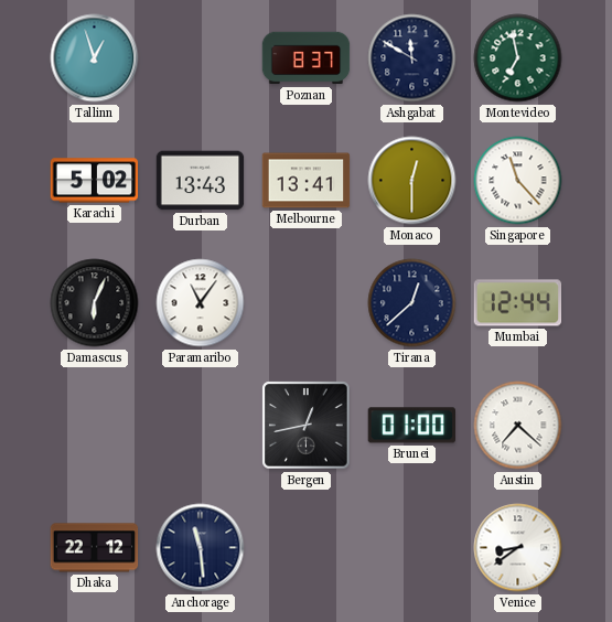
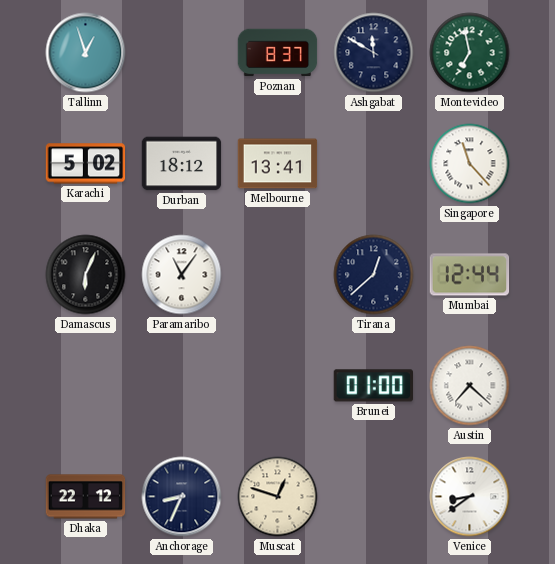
Durban: 13:43 -> 18:12
Monaco: 12:30 -> none
Bergen: 12:43 -> none
Anchorage: 11:29 -> 8:34
Muscat: none -> 12:48
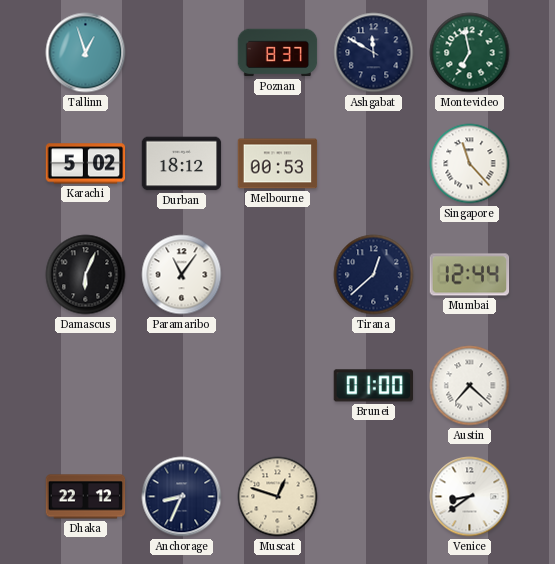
Melbourne: 13:41 -> 00:53
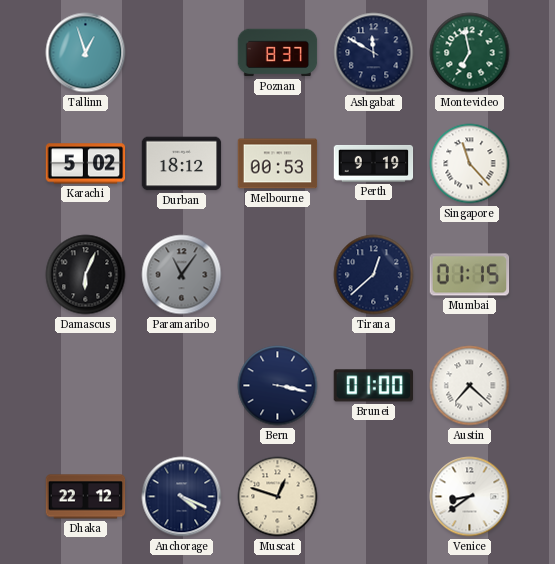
Perth: none -> 9:19
Paramaribo dial: white -> grey
Mumbai: 12:44 -> 01:15
Bern: none -> 3:17
Anchorage: 8:34 -> 4:19
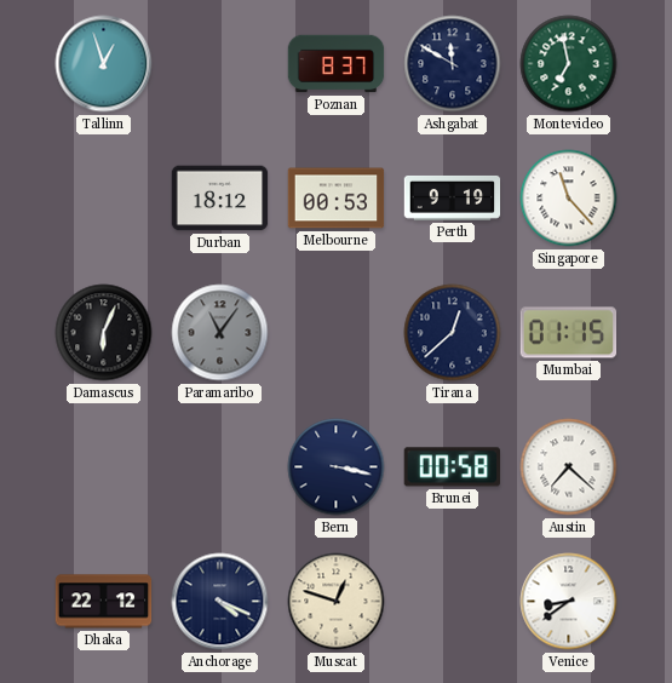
Karachi: 5:02 -> none
Brunei: 01:00 -> 00:58
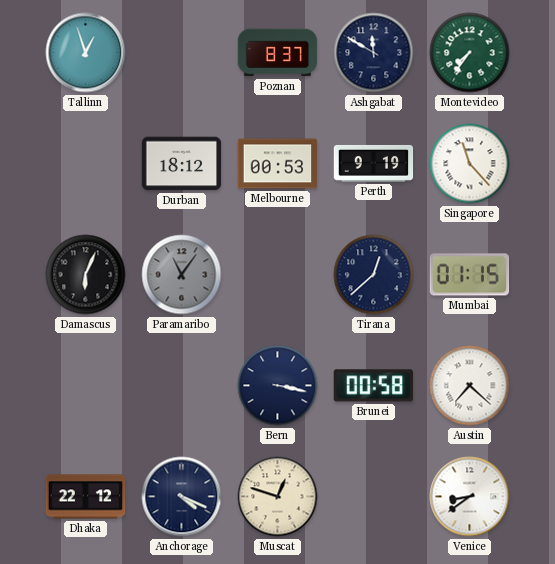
Montevideo: 6:58 -> 7:36
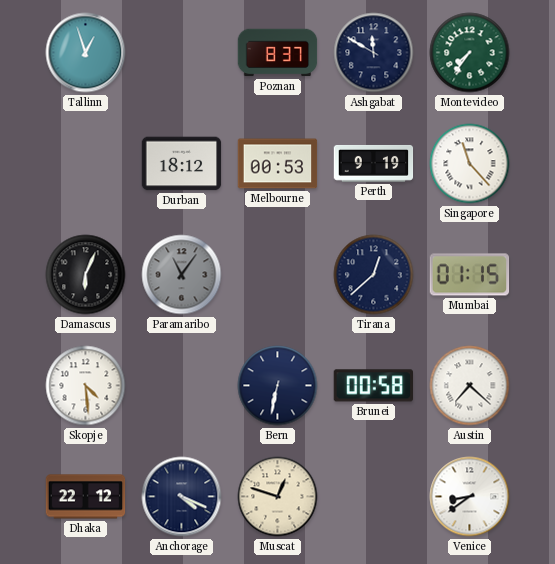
Skopje: none -> 4:29
Bern: 3:17 -> 6:32
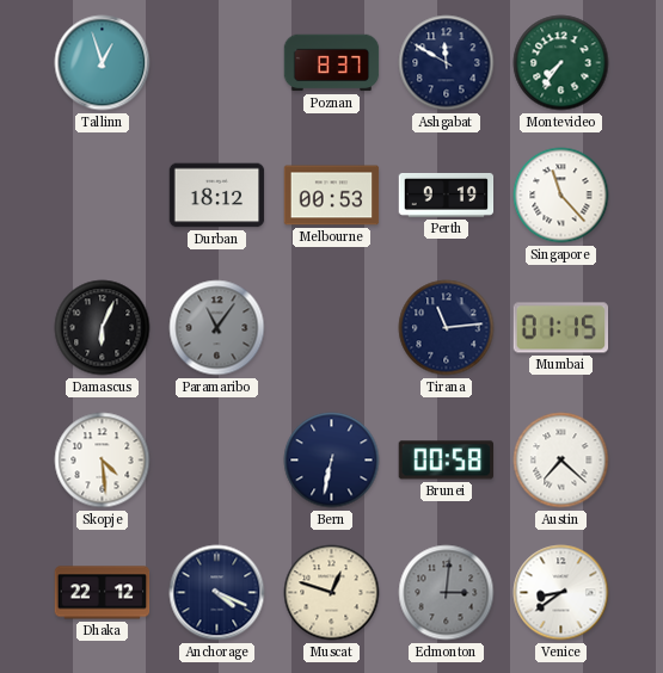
Tirana: 12:38 -> 11:14
Edmonton: none -> 3:01
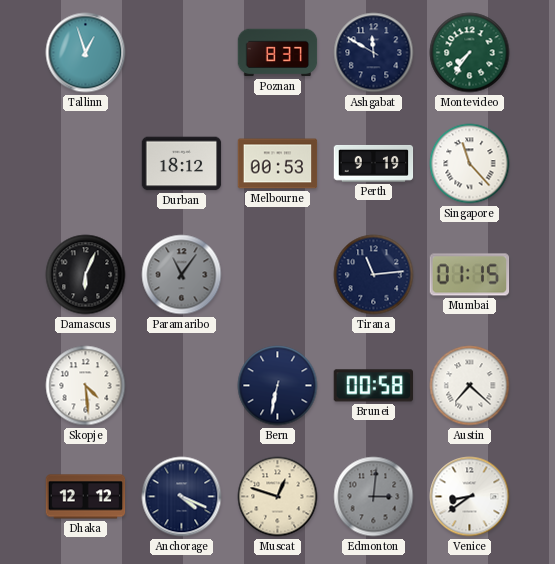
Dhaka: 22:12 -> 12:12
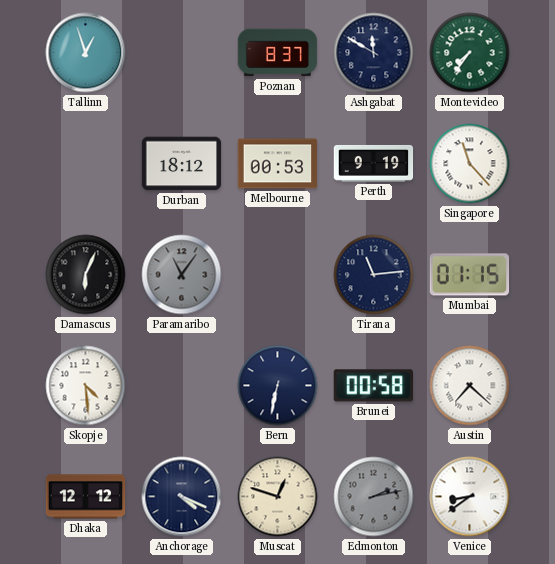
Edmonton: 3:01 -> 2:13
